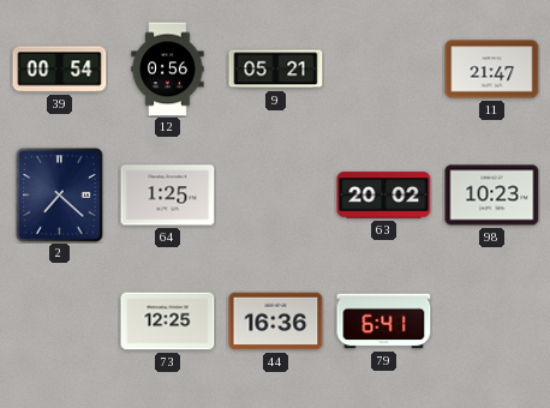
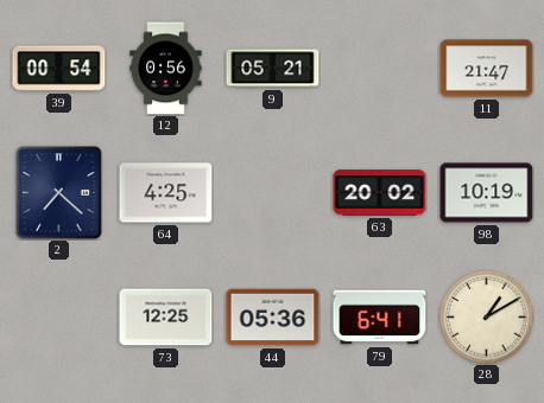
64: 1:25 -> 4:25
98: 10:23 -> 10:19
44: 16:36 -> 05:36
28: none -> 1:10
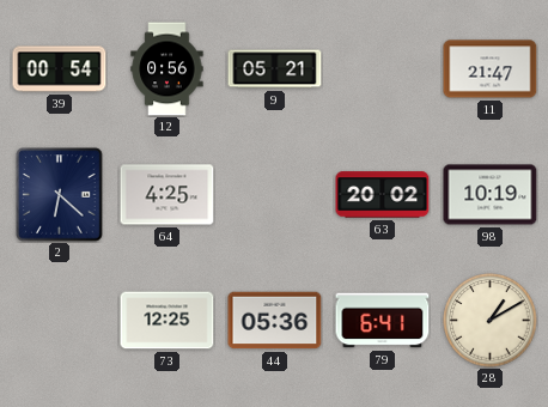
2: 7:22 -> 6:22
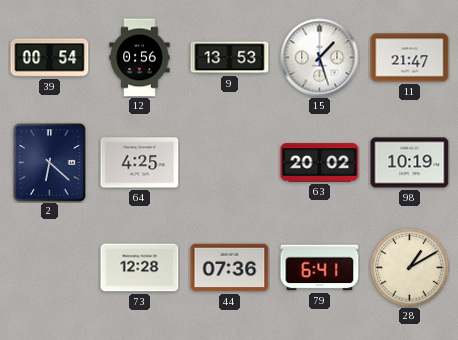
9: 05:21 -> 13:53
15: none -> 1:27
73: 12:25 -> 12:28
44: 05:36 -> 07:36
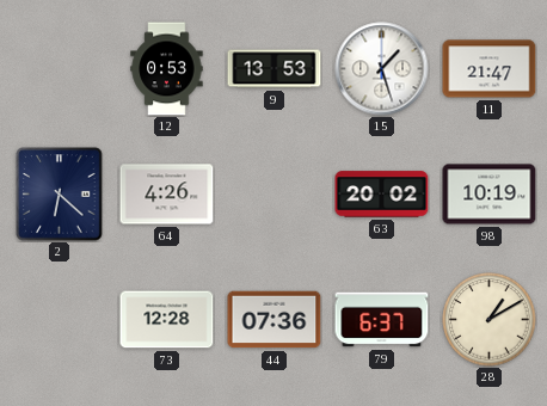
39: 00:54 -> none
12: 0:56 -> 0:53
64: 4:25 -> 4:26
79: 6:41 -> 6:37
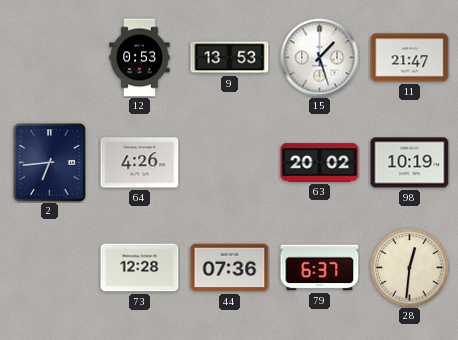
2: 6:22 -> 6:44
28: 1:10 -> 12:31
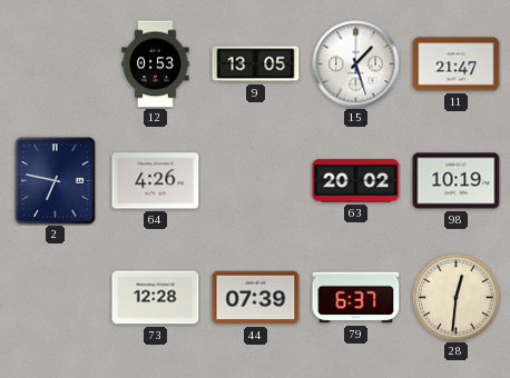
9: 13:53 -> 13:05
2: 6:44 -> 6:47
44: 07:36 -> 07:39
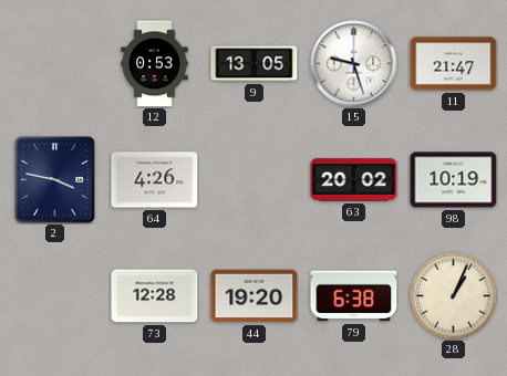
15: 1:27 -> 9:27
2: 6:47 -> 3:47
44: 07:39 -> 19:20
79: 6:37 -> 6:38
28: 12:31 -> 1:04
